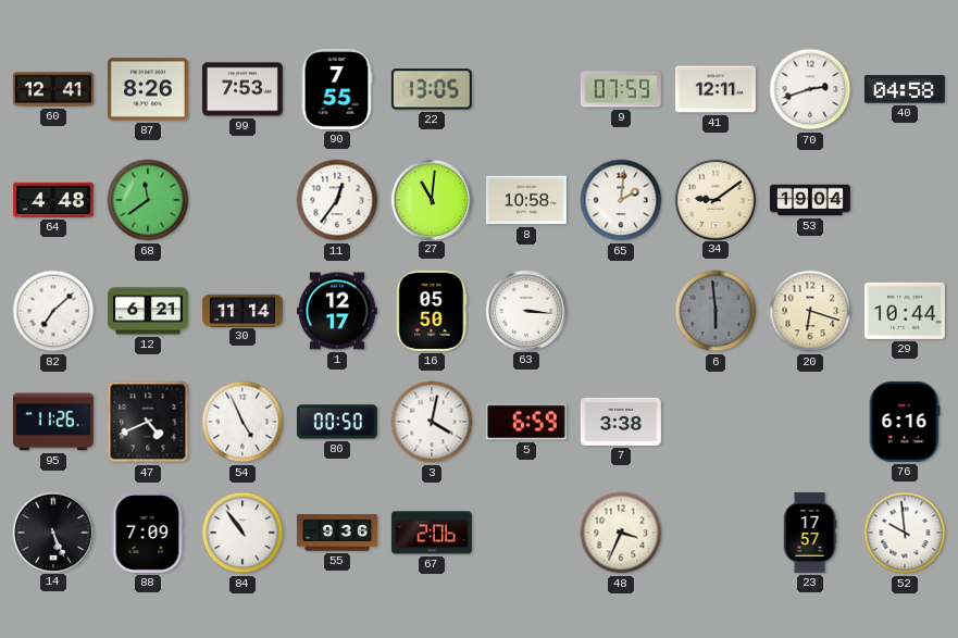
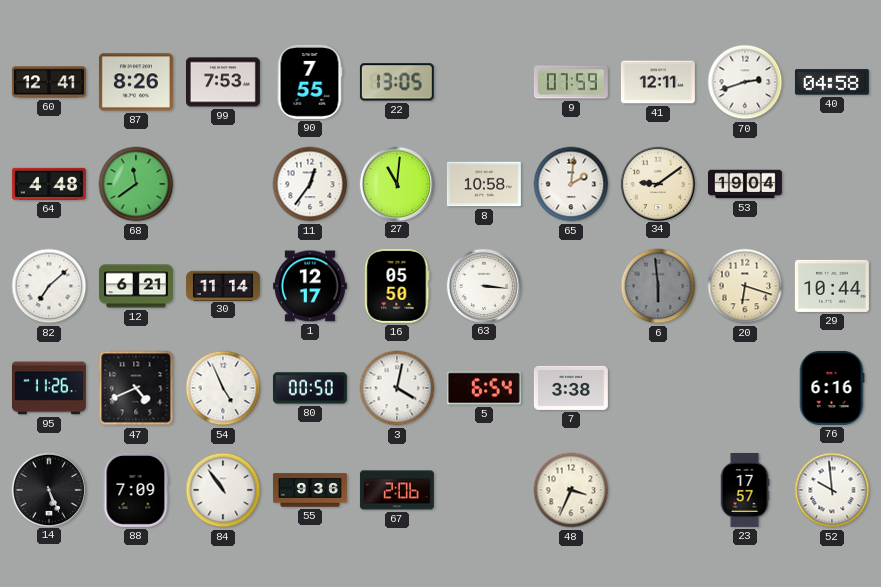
5: 6:59 -> 6:54
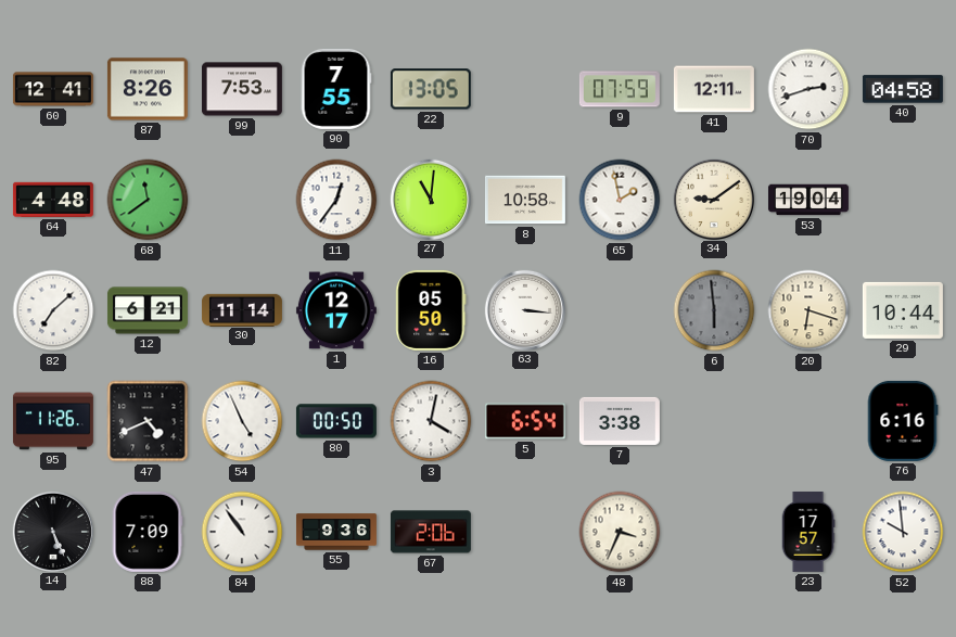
65: 2:01 -> 1:58
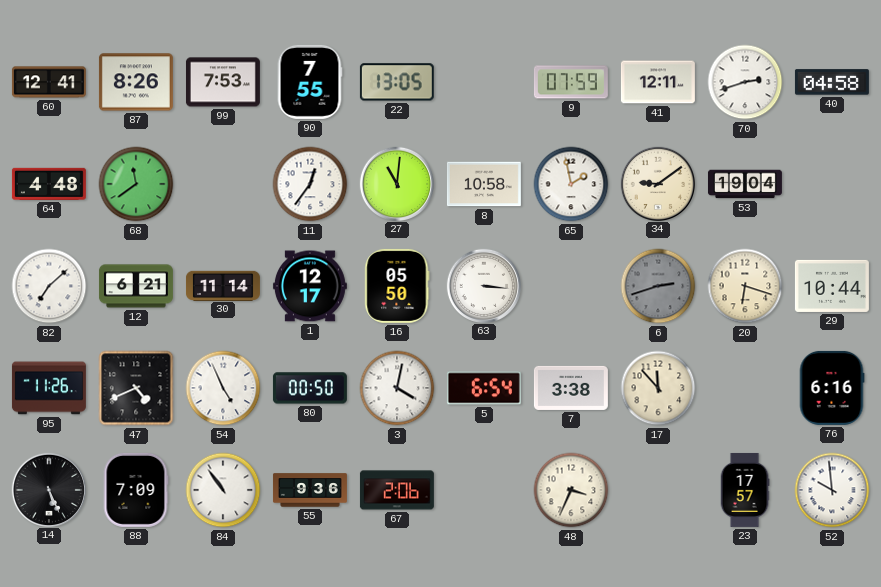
6: 5:59 -> 2:42
17: none -> 11:53
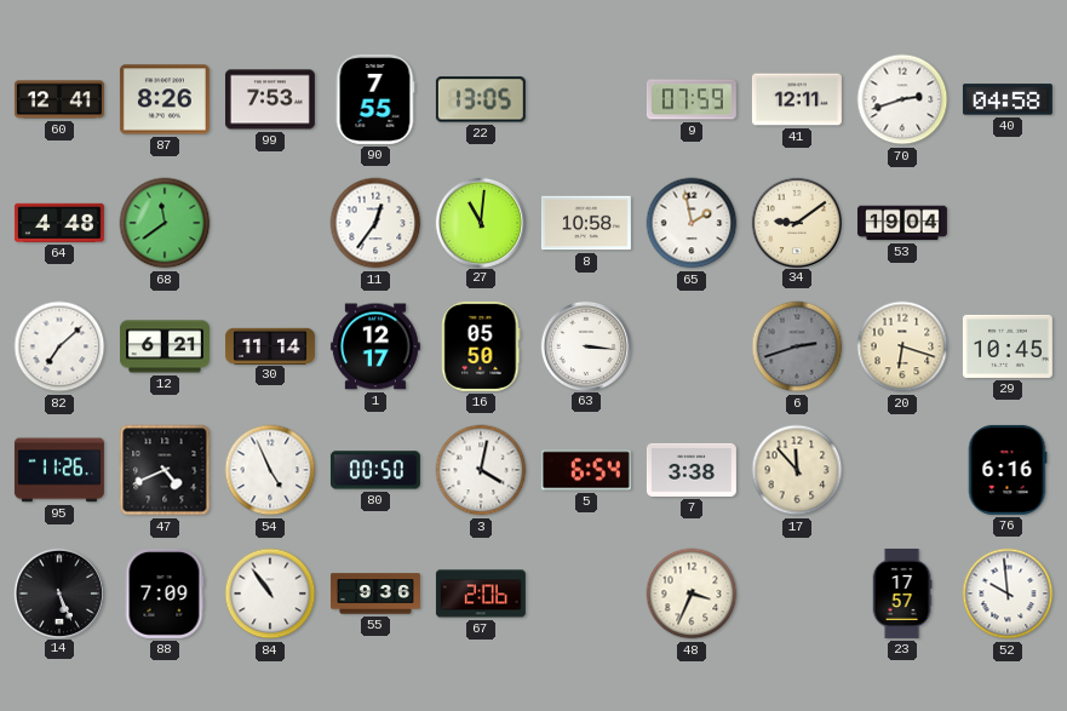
29: 10:44 -> 10:45
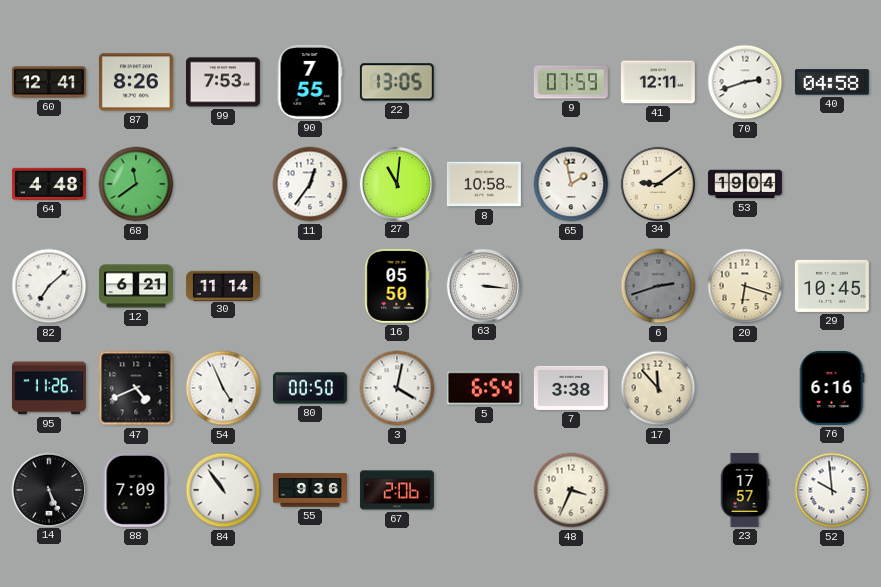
1: 12:17 -> none
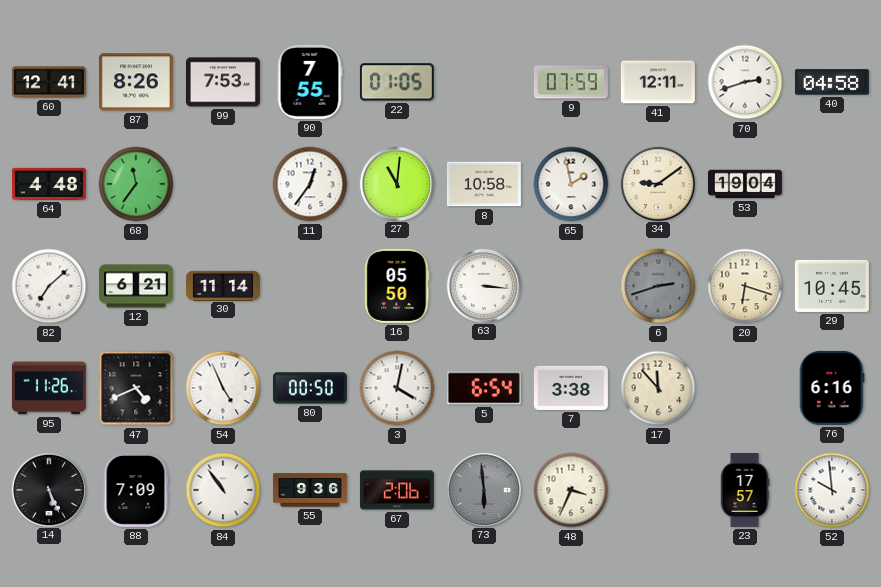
22: 13:05 -> 01:05
68: 11:39 -> 11:36
73: none -> 5:59
